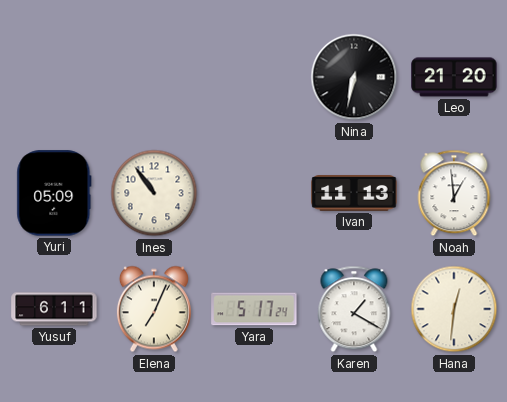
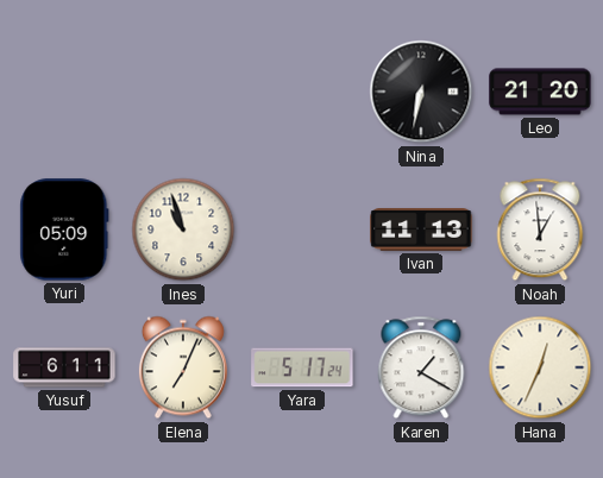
Ines: 10:54 -> 10:57
Hana: 12:31 -> 12:34
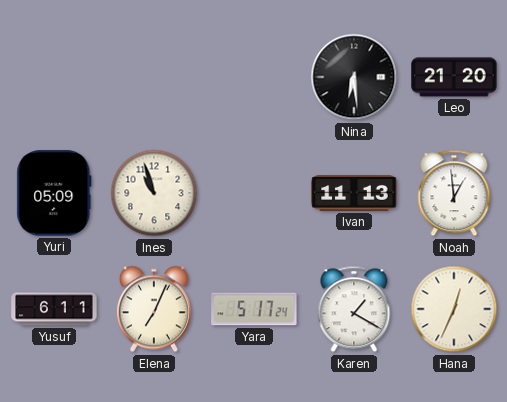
Nina: 6:32 -> 6:29
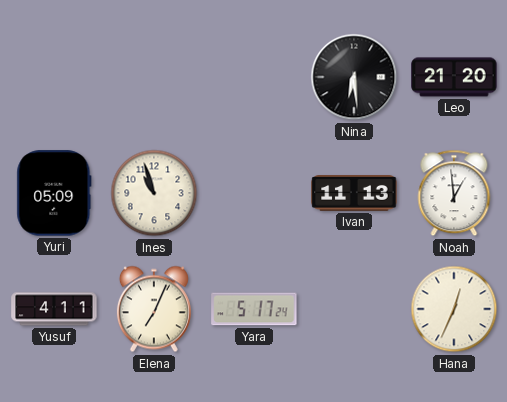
Yusuf: 6:11 -> 4:11
Karen: 1:20 -> none
